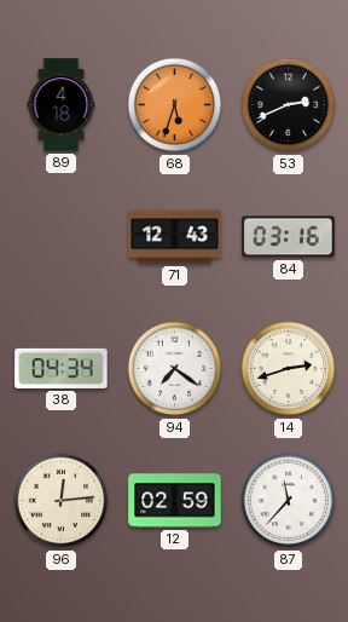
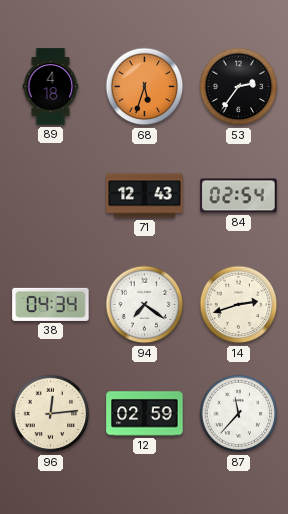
53: 2:41 -> 2:36
84: 03:16 -> 02:54
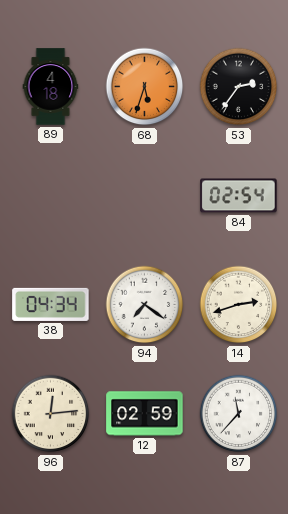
71: 12:43 -> none
